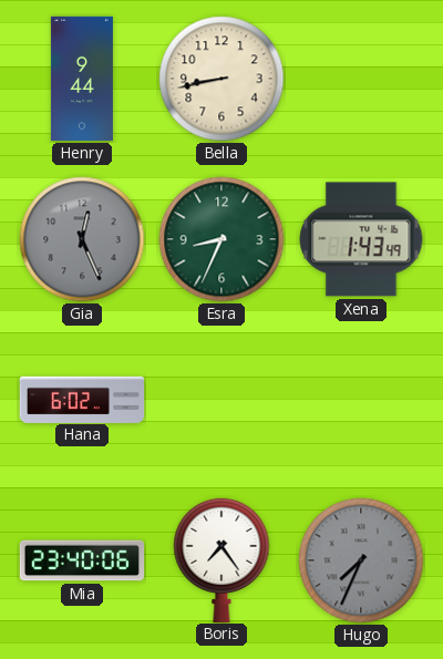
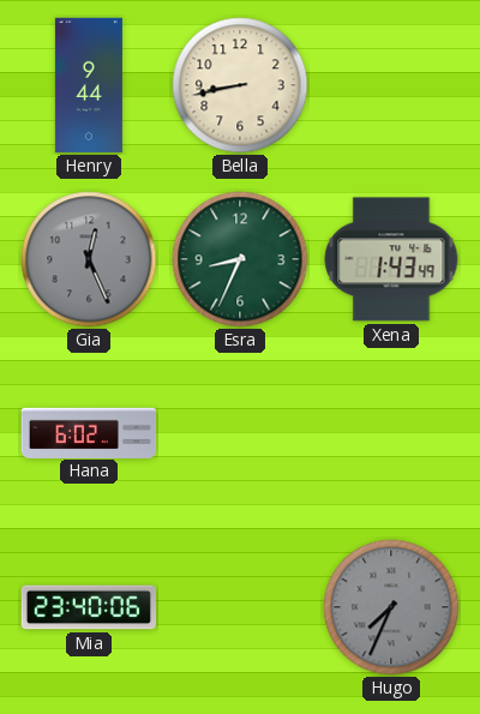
Boris: 7:24 -> none
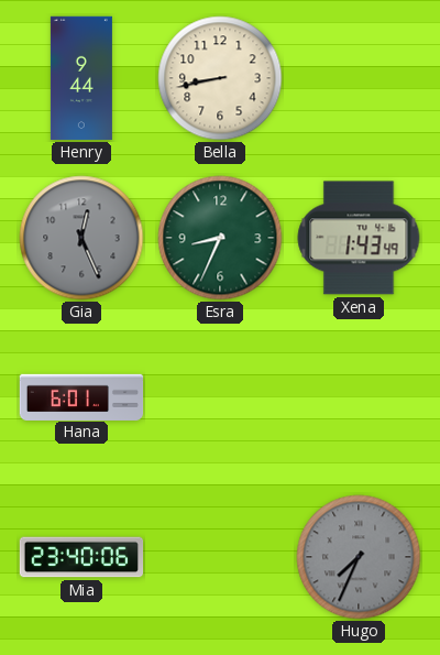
Hana: 6:02 -> 6:01
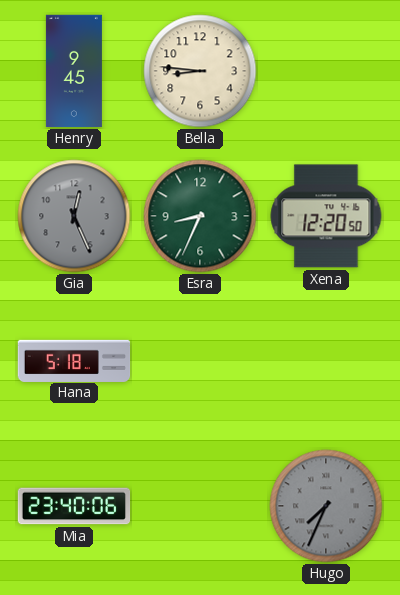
Henry: 9:44 -> 9:45
Bella: 8:43 -> 8:46
Xena: 1:43 -> 12:20
Hana: 6:01 -> 5:18
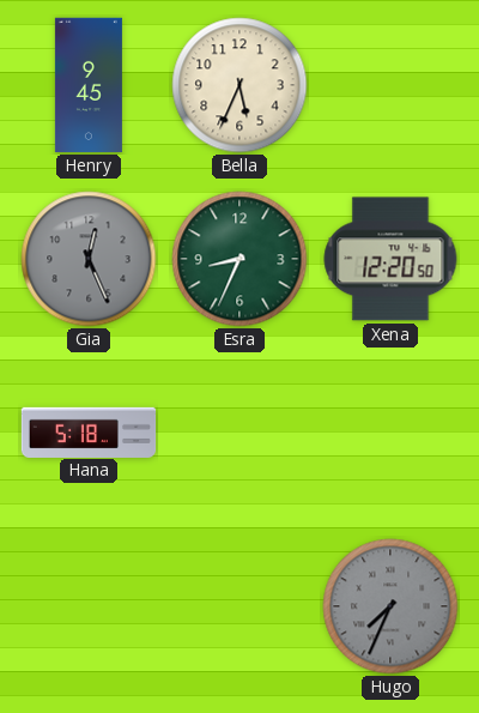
Bella: 8:46 -> 5:34
Mia: 23:40 -> none
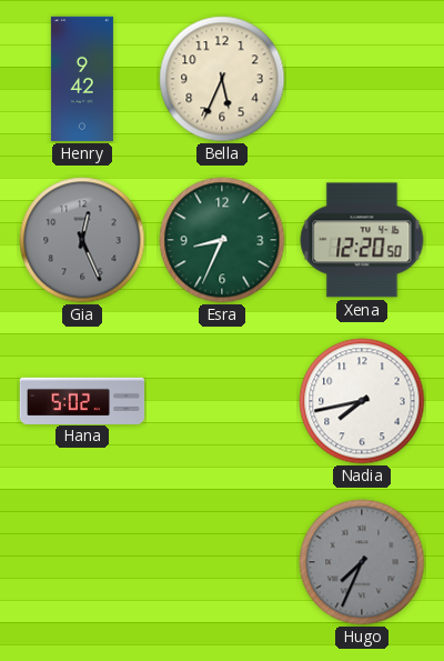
Henry: 9:45 -> 9:42
Hana: 5:18 -> 5:02
Nadia: none -> 7:43
